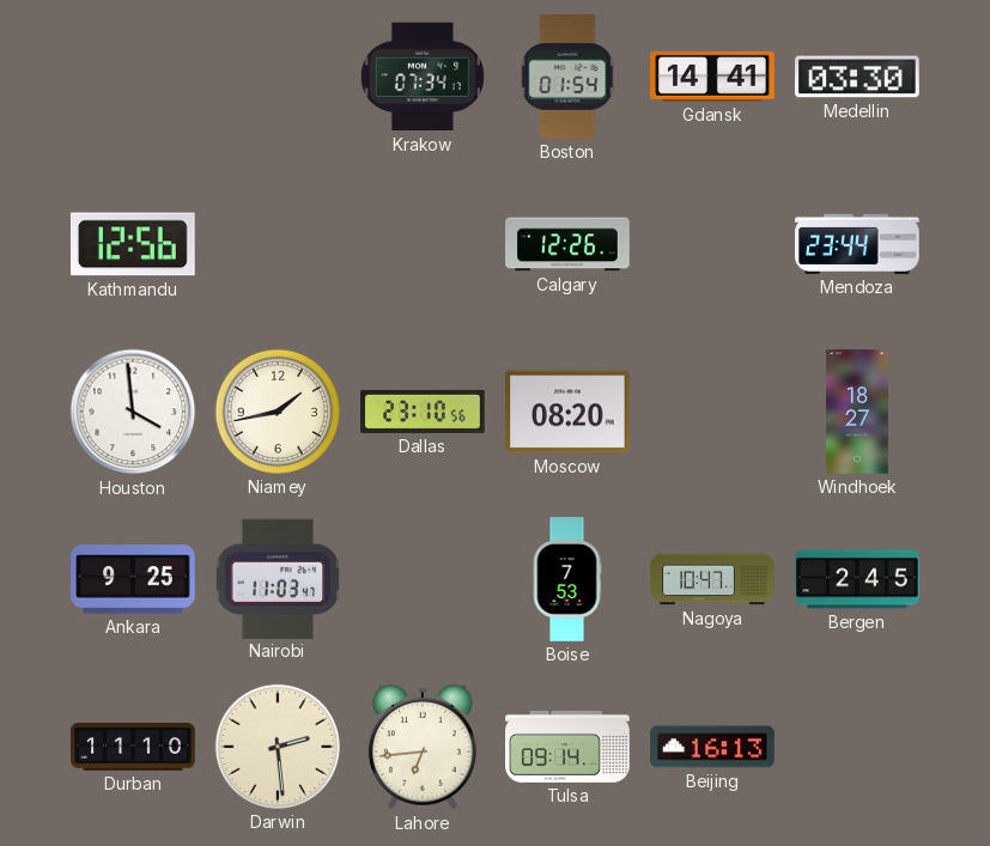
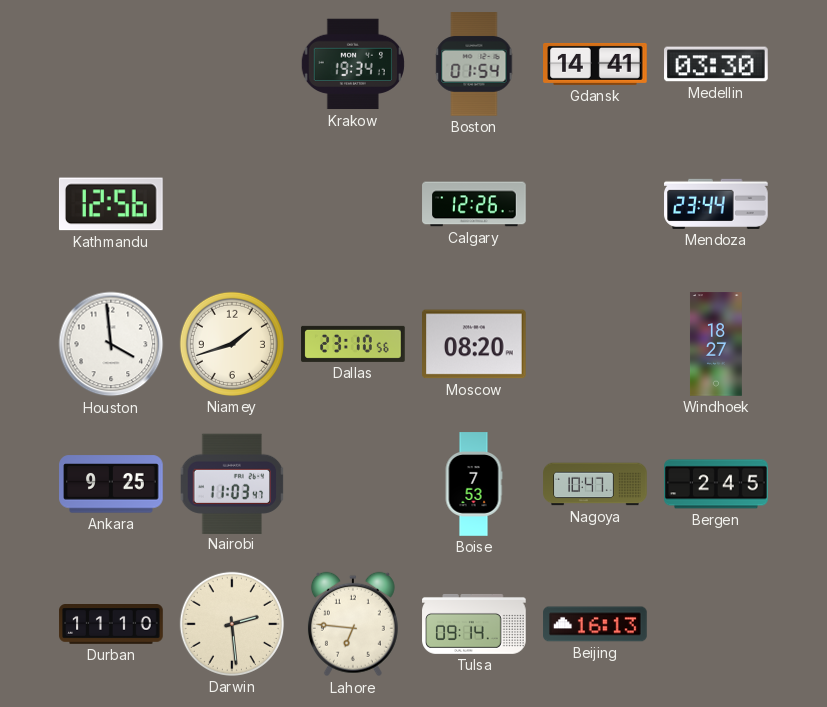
Krakow: 07:34 -> 19:34
Niamey: 1:43 -> 1:42
Lahore: 6:44 -> 6:46
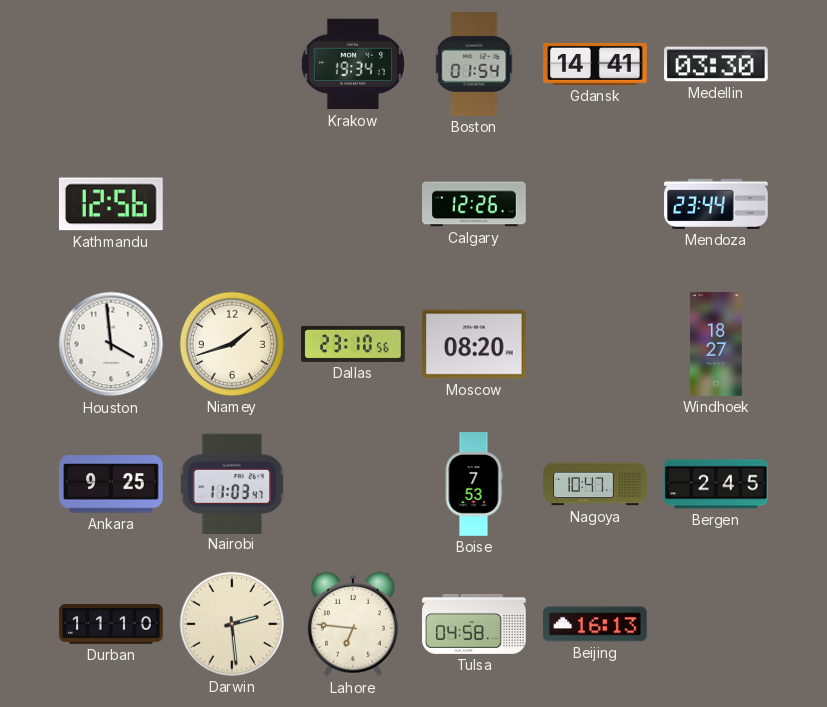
Tulsa: 09:14 -> 04:58
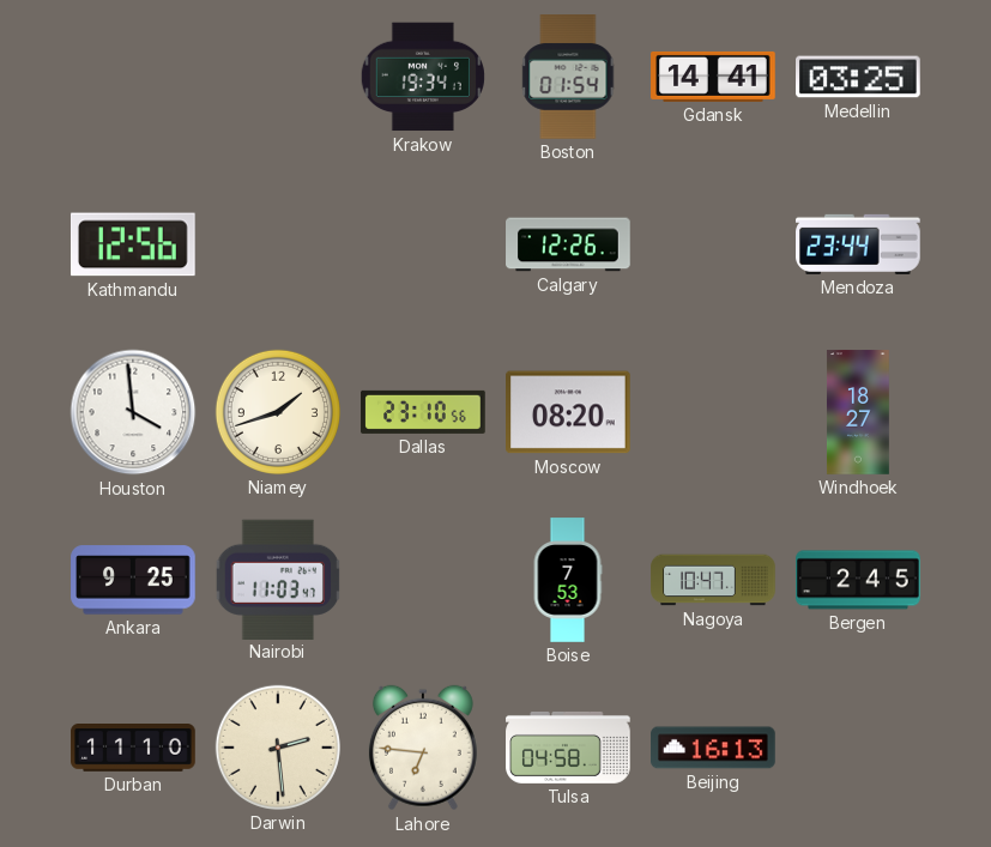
Medellin: 03:30 -> 03:25
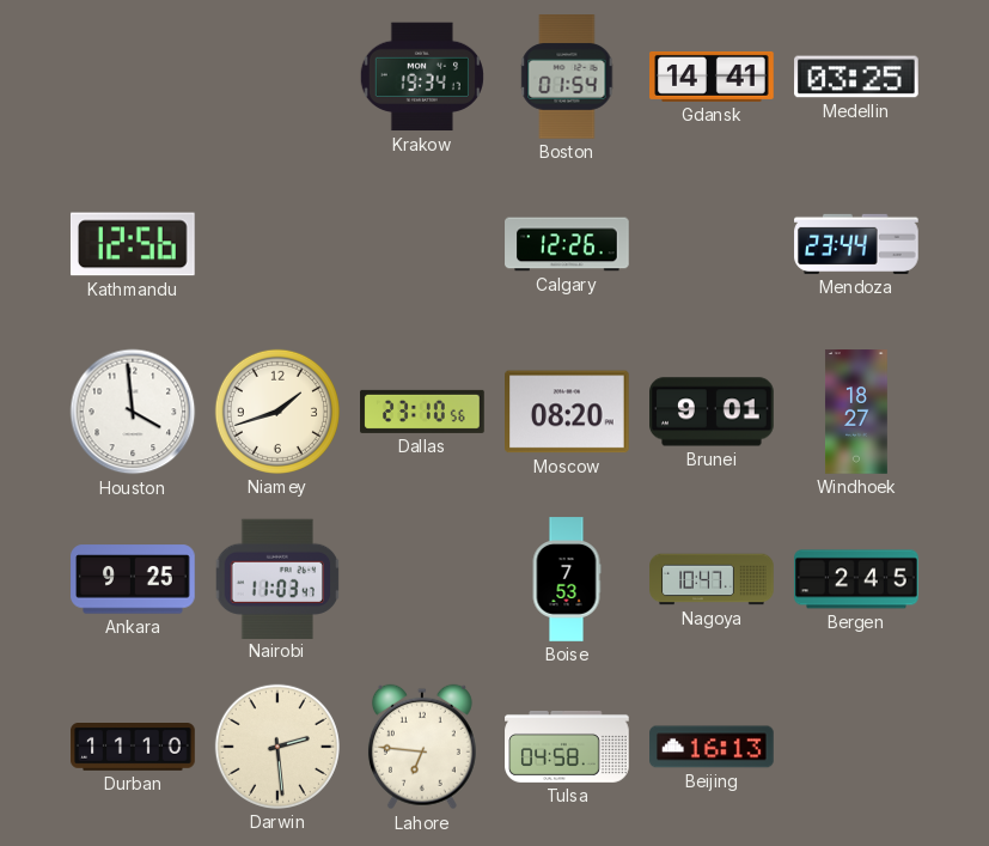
Brunei: none -> 9:01
